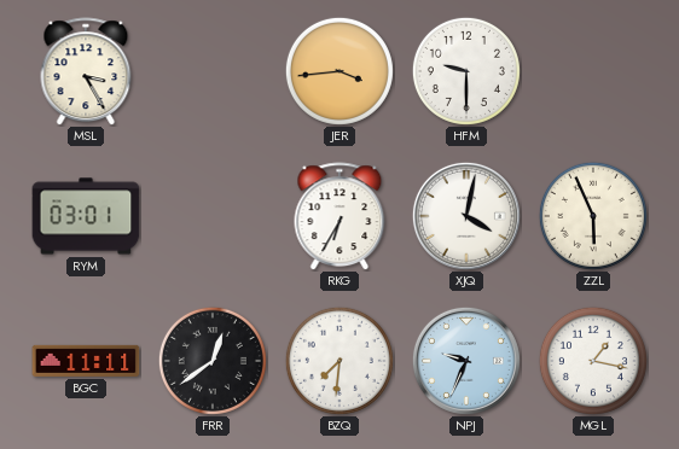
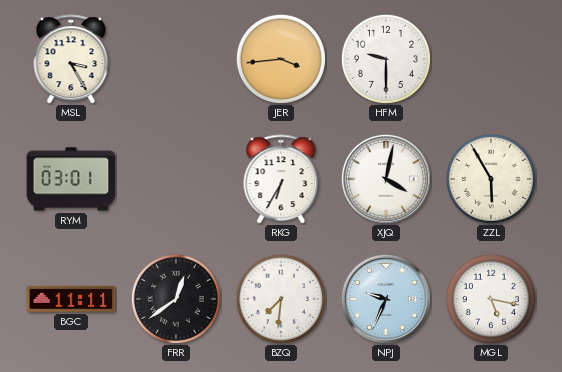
ZZL: 5:56 -> 5:55
MGL: 1:17 -> 5:17
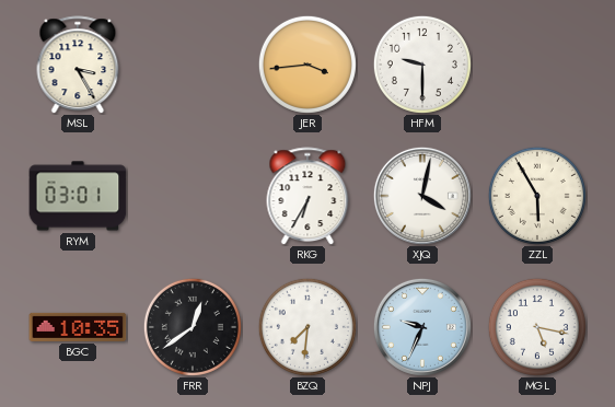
BGC: 11:11 -> 10:35
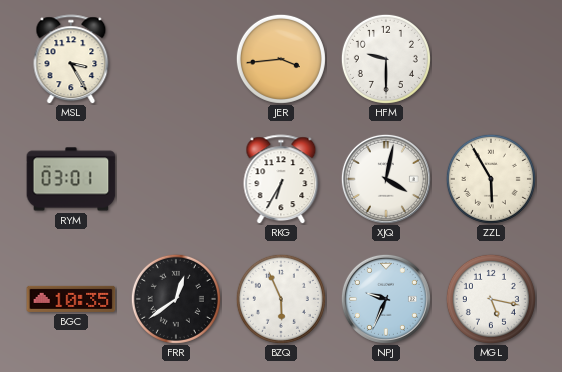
BZQ: 7:31 -> 5:56
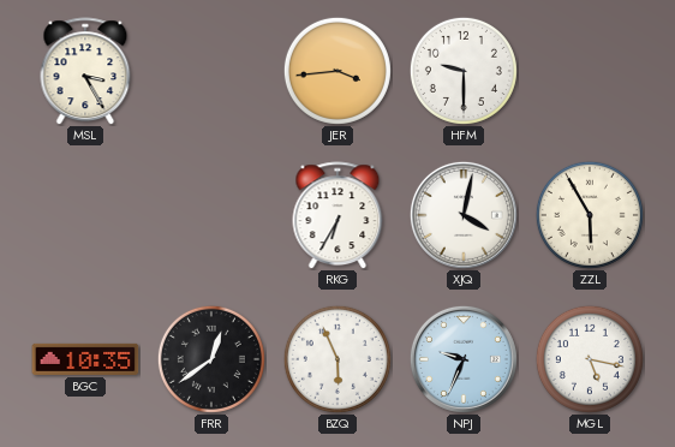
RYM: 03:01 -> none
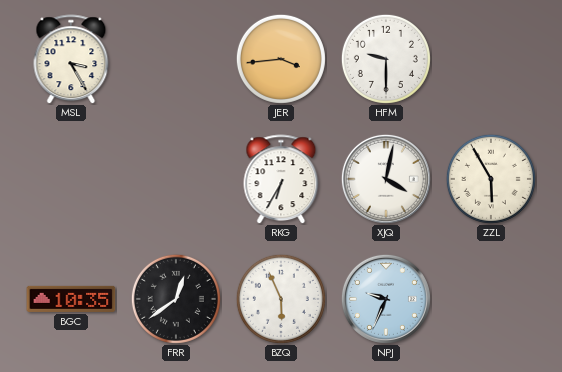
MGL: 5:17 -> none
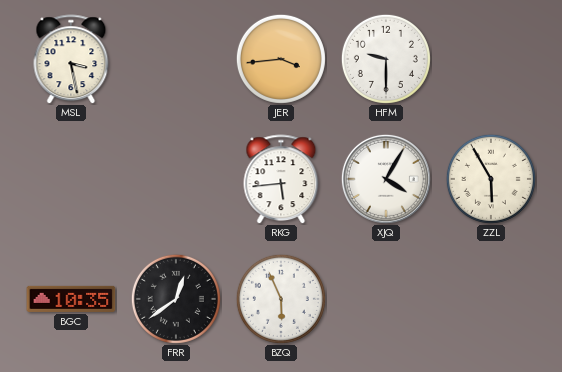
MSL: 3:25 -> 3:28
RKG: 6:35 -> 5:44
XJQ: 4:02 -> 4:05
NPJ: 9:34 -> none
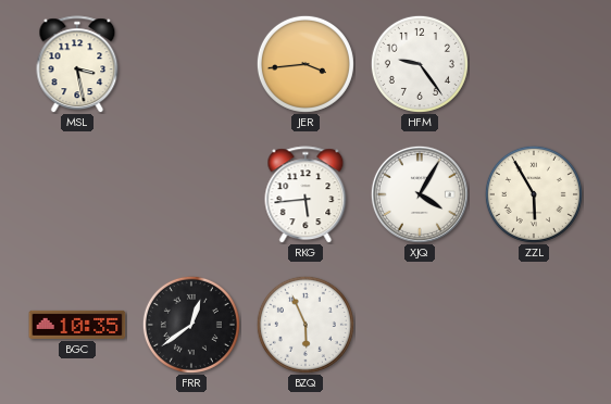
HFM: 9:30 -> 9:24
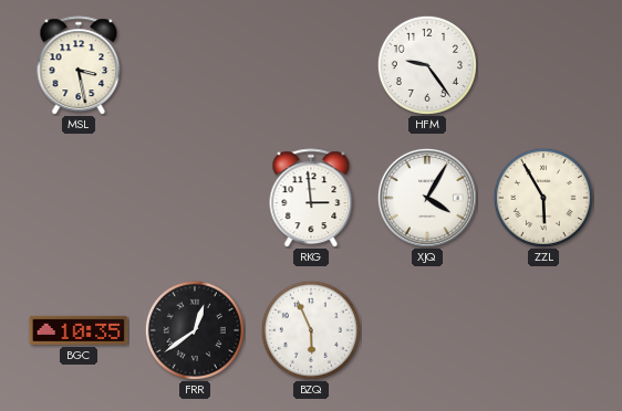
JER: 3:44 -> none
RKG: 5:44 -> 2:59
